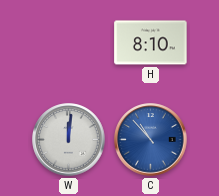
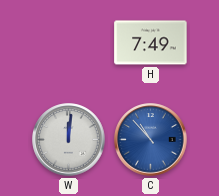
H: 8:10 -> 7:49
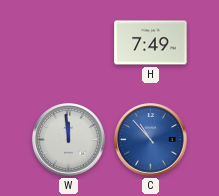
W: 12:01 -> 11:59
